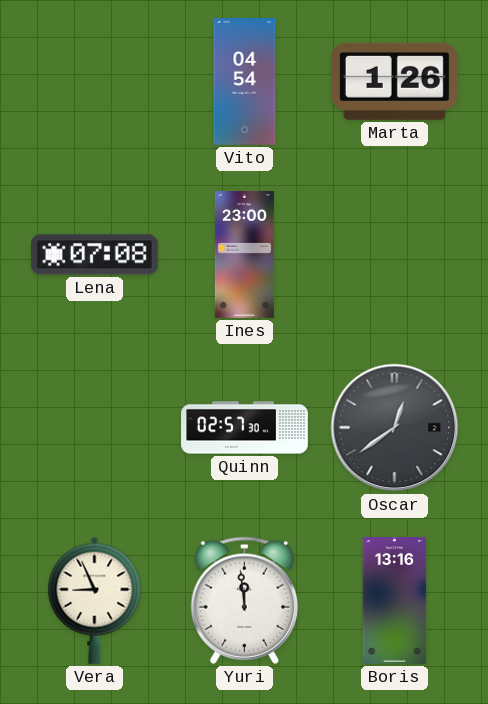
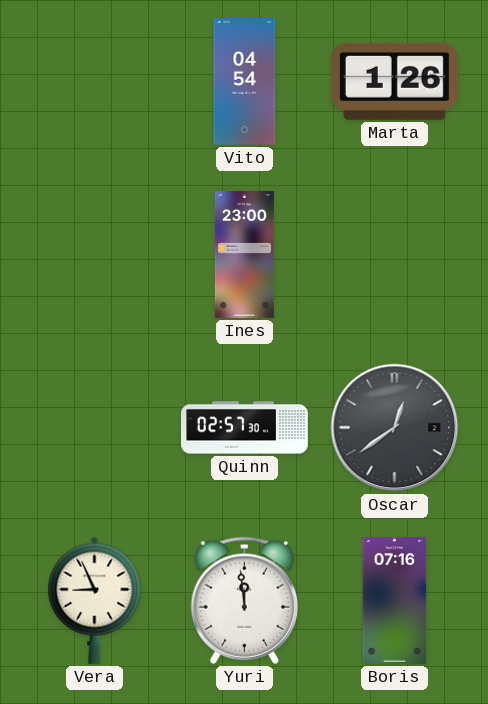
Lena: 07:08 -> none
Boris: 13:16 -> 07:16
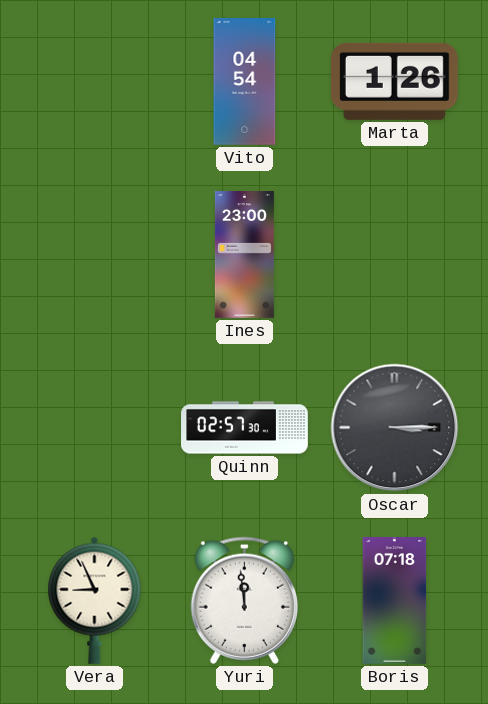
Oscar: 12:39 -> 3:15
Boris: 07:16 -> 07:18
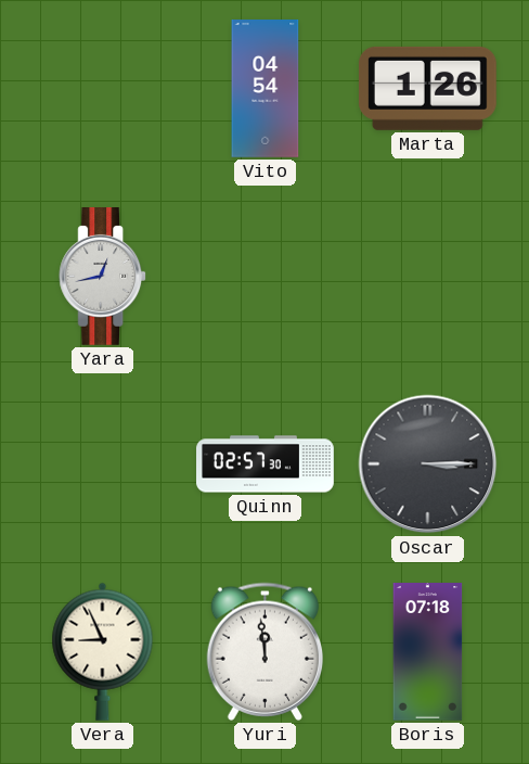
Yara: none -> 12:43
Ines: 23:00 -> none
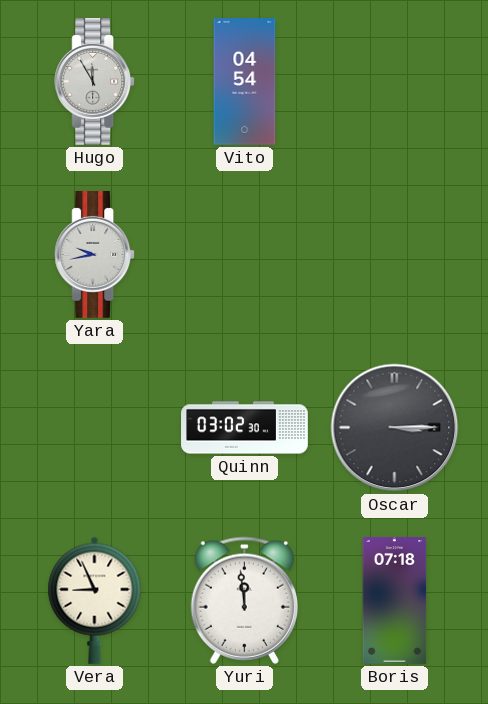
Hugo: none -> 11:55
Marta: 1:26 -> none
Yara: 12:43 -> 9:43
Quinn: 02:57 -> 03:02
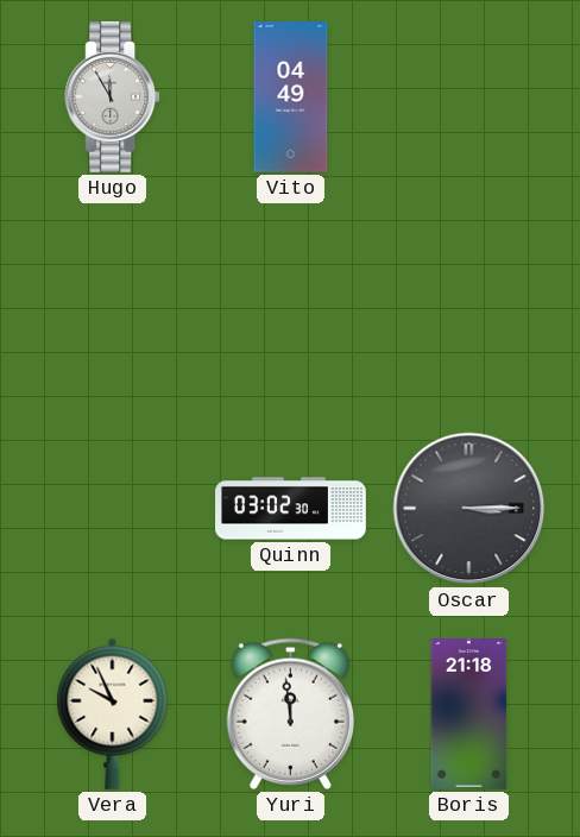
Vito: 04:54 -> 04:49
Yara: 9:43 -> none
Vera: 8:56 -> 9:56
Boris: 07:18 -> 21:18
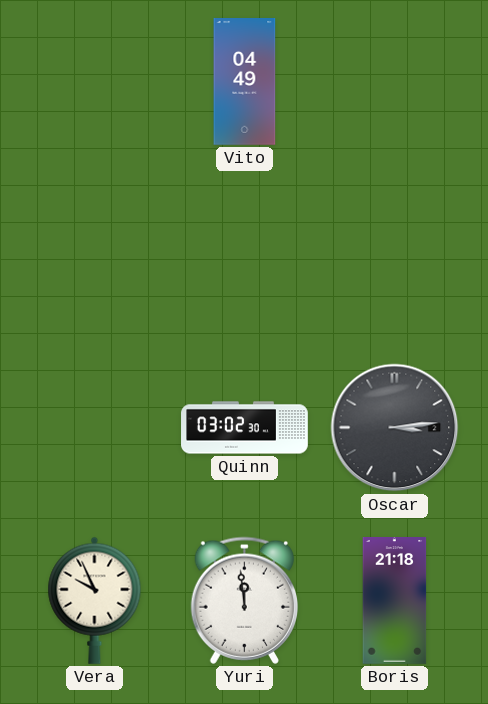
Hugo: 11:55 -> none
Oscar: 3:15 -> 3:14
